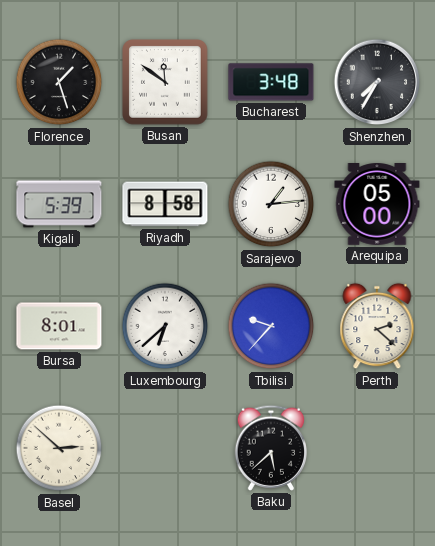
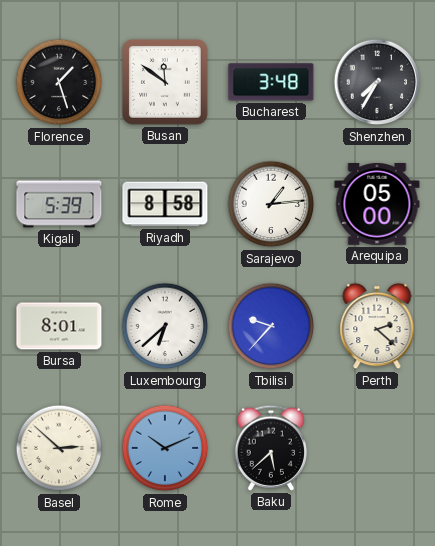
Rome: none -> 10:11
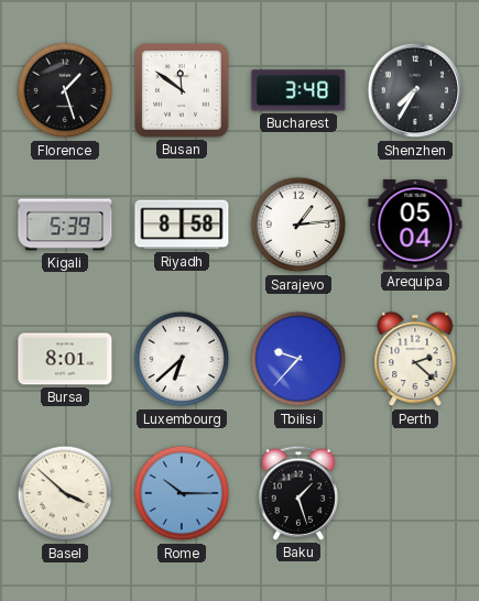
Arequipa: 05:00 -> 05:04
Basel: 2:52 -> 3:52
Rome: 10:11 -> 10:15
Baku: 5:38 -> 1:27
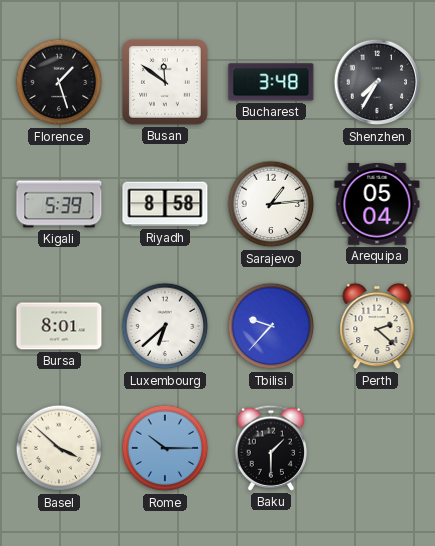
Baku: 1:27 -> 1:30
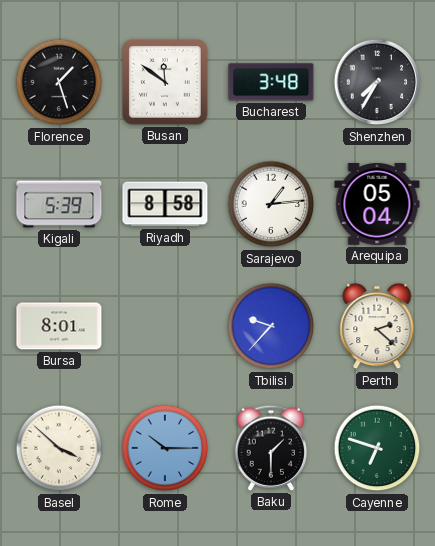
Luxembourg: 6:38 -> none
Cayenne: none -> 6:48
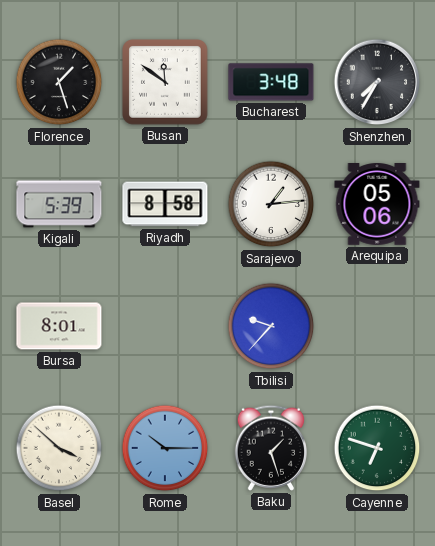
Arequipa: 05:04 -> 05:06
Perth: 2:22 -> none
Baku: 1:30 -> 1:27
